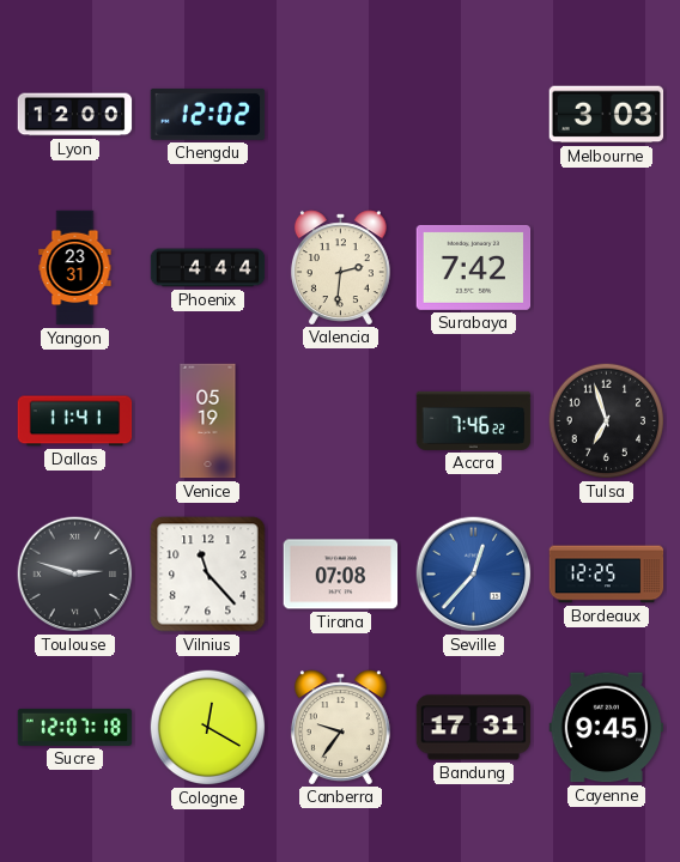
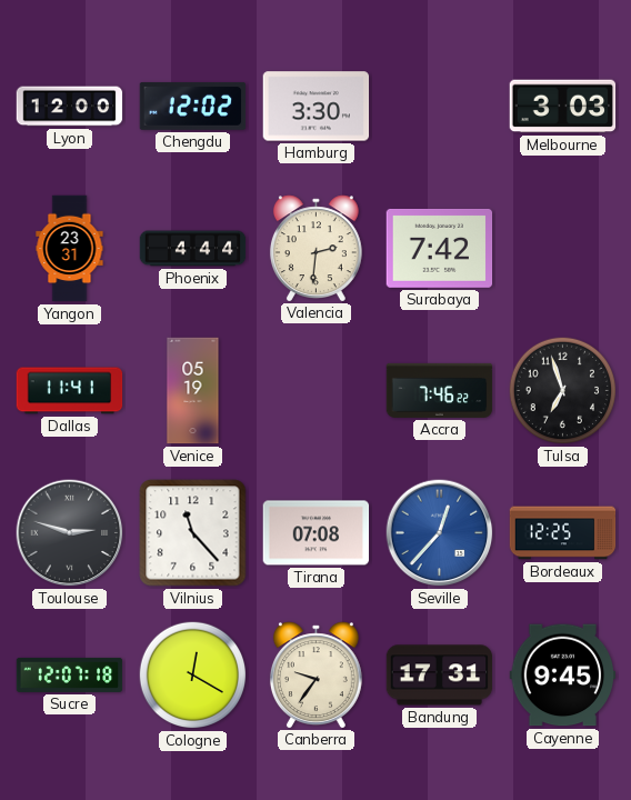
Hamburg: none -> 3:30
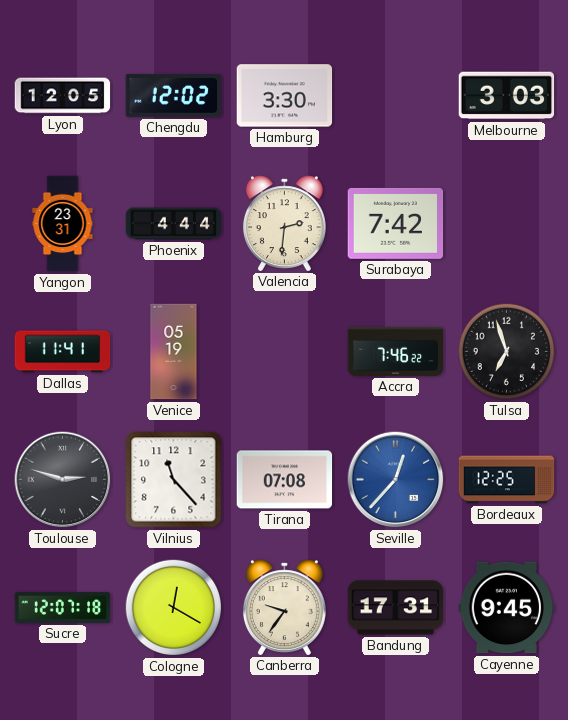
Lyon: 12:00 -> 12:05
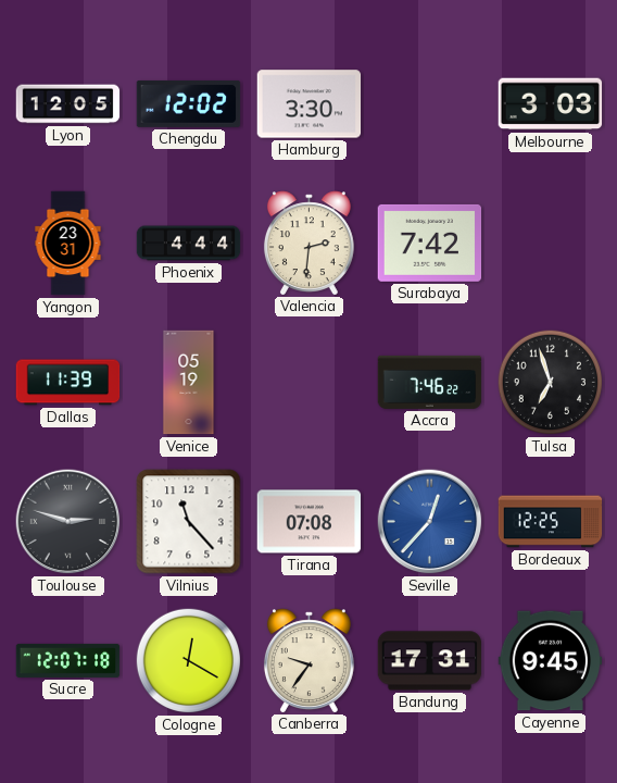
Dallas: 11:41 -> 11:39
